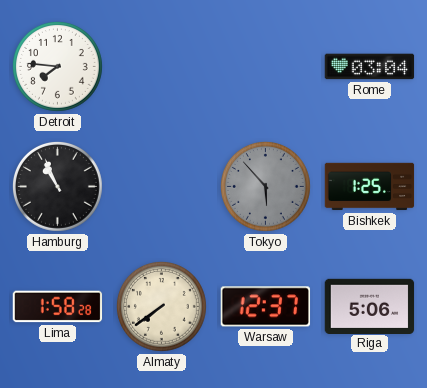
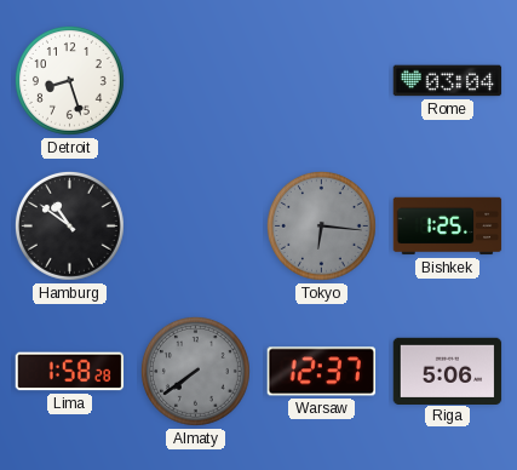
Detroit: 7:46 -> 8:27
Hamburg: 10:56 -> 10:51
Tokyo: 5:53 -> 6:16
Almaty dial: cream -> grey
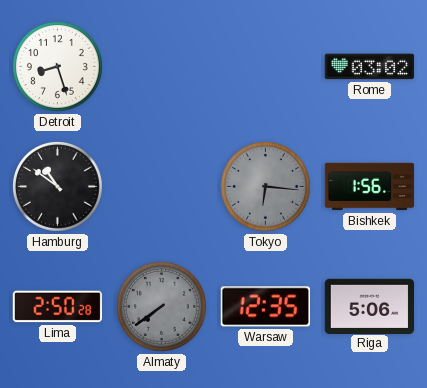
Rome: 03:04 -> 03:02
Bishkek: 1:25 -> 1:56
Lima: 1:58 -> 2:50
Warsaw: 12:37 -> 12:35
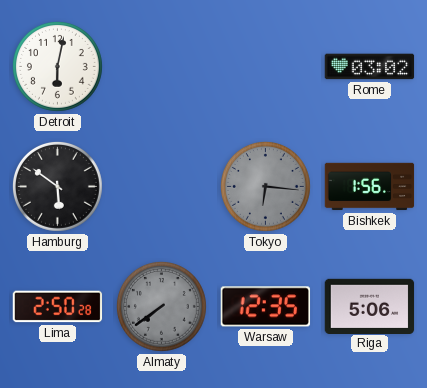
Detroit: 8:27 -> 6:02
Hamburg: 10:51 -> 5:51
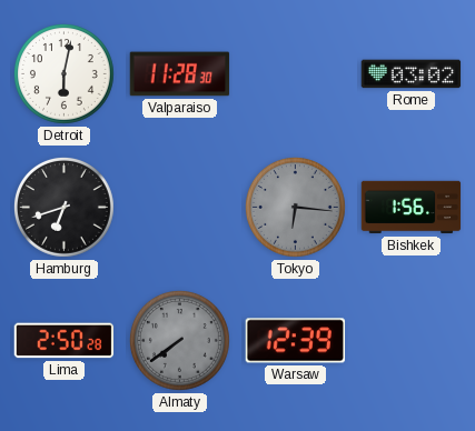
Valparaiso: none -> 11:28
Hamburg: 5:51 -> 6:42
Warsaw: 12:35 -> 12:39
Riga: 5:06 -> none
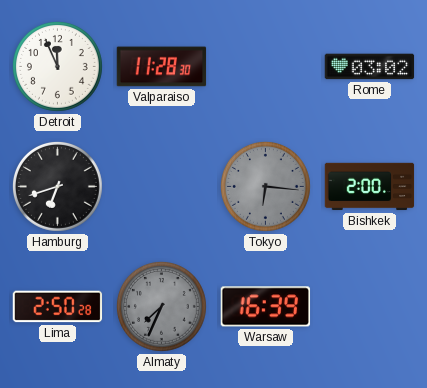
Detroit: 6:02 -> 11:56
Bishkek: 1:56 -> 2:00
Almaty: 7:39 -> 7:34
Warsaw: 12:39 -> 16:39
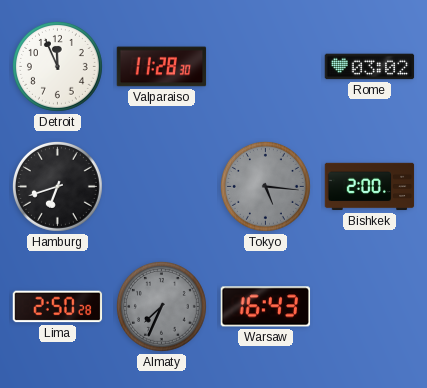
Tokyo: 6:16 -> 5:16
Warsaw: 16:39 -> 16:43
